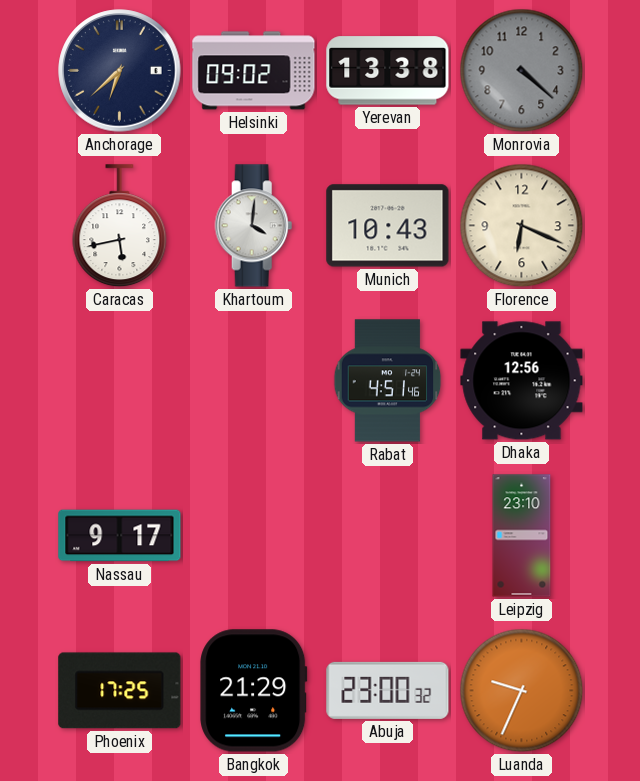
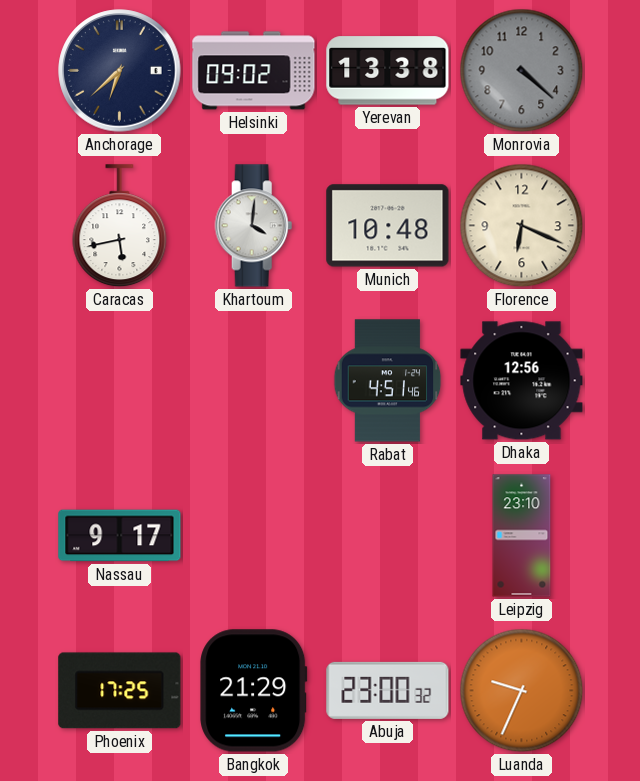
Munich: 10:43 -> 10:48
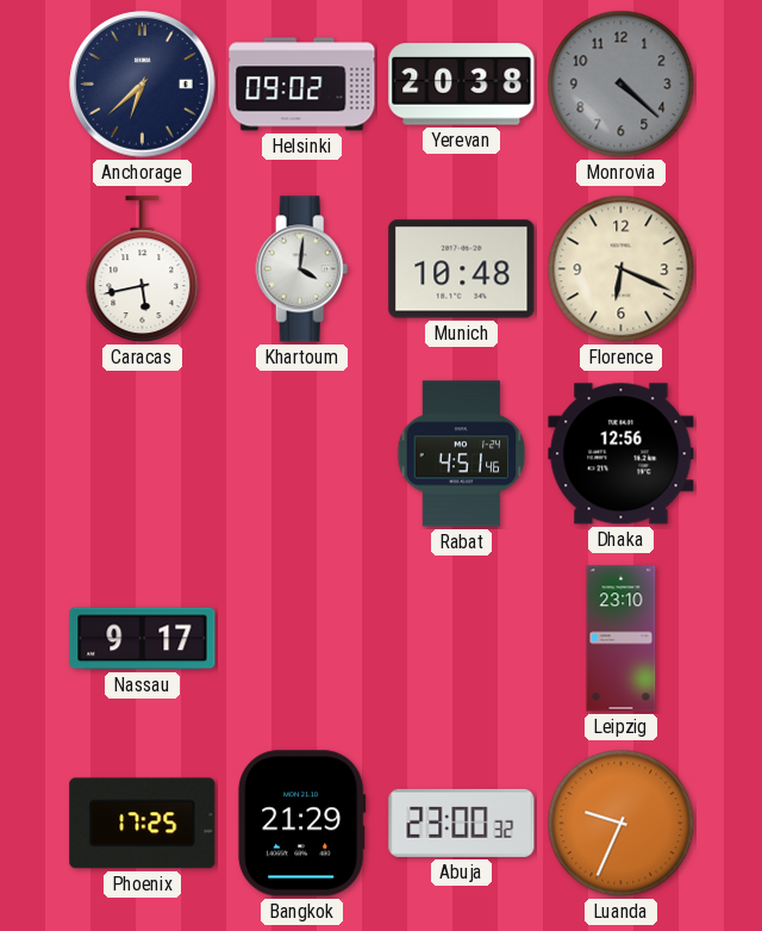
Yerevan: 13:38 -> 20:38
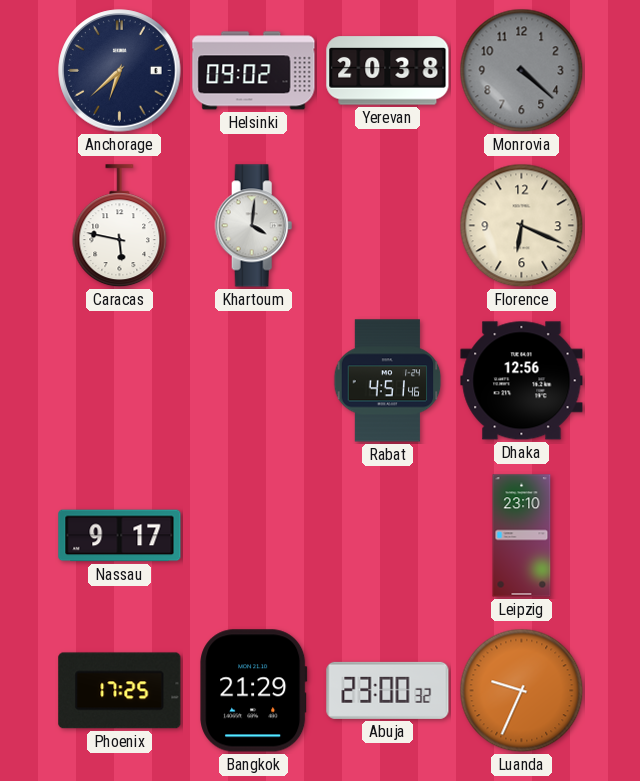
Caracas: 5:43 -> 5:47
Munich: 10:48 -> none
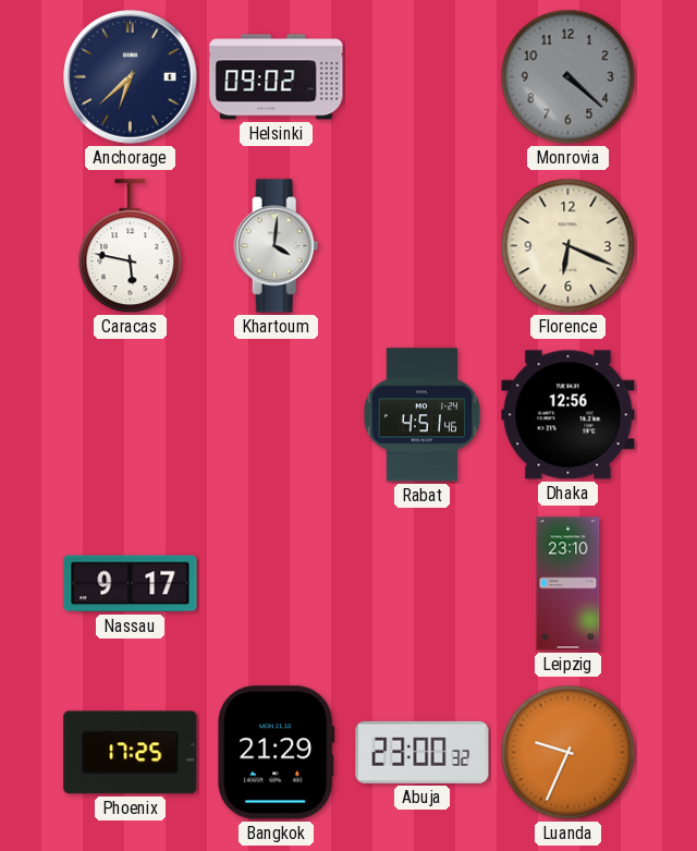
Yerevan: 20:38 -> none
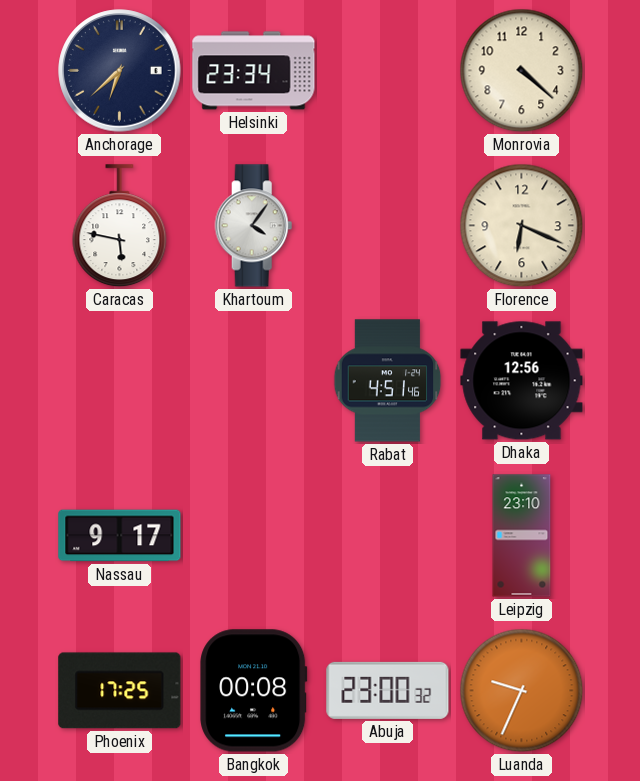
Helsinki: 09:02 -> 23:34
Monrovia dial: grey -> cream
Khartoum: 4:01 -> 4:06
Bangkok: 21:29 -> 00:08
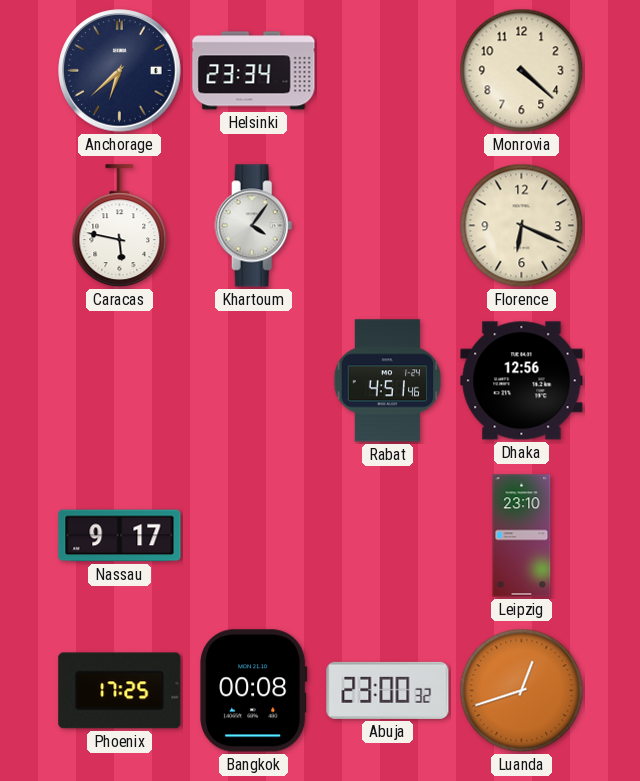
Luanda: 9:34 -> 12:42
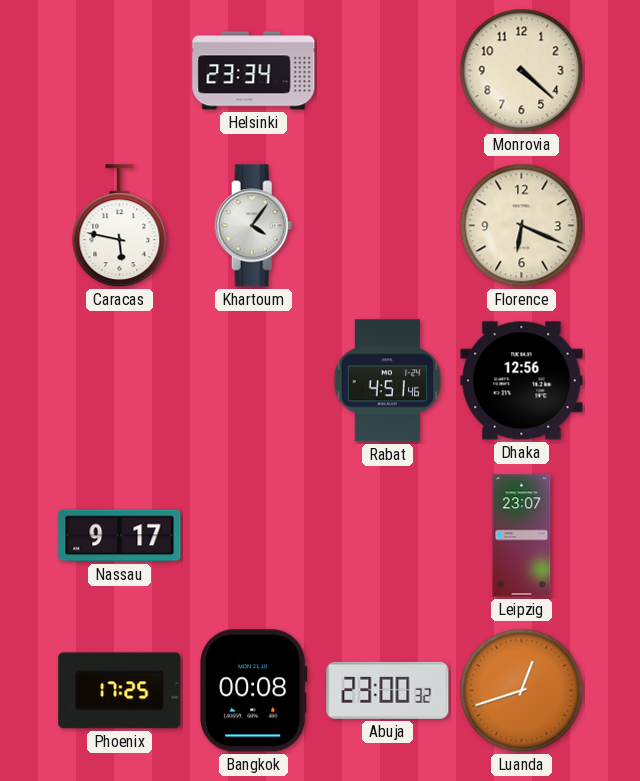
Anchorage: 6:38 -> none
Leipzig: 23:10 -> 23:07
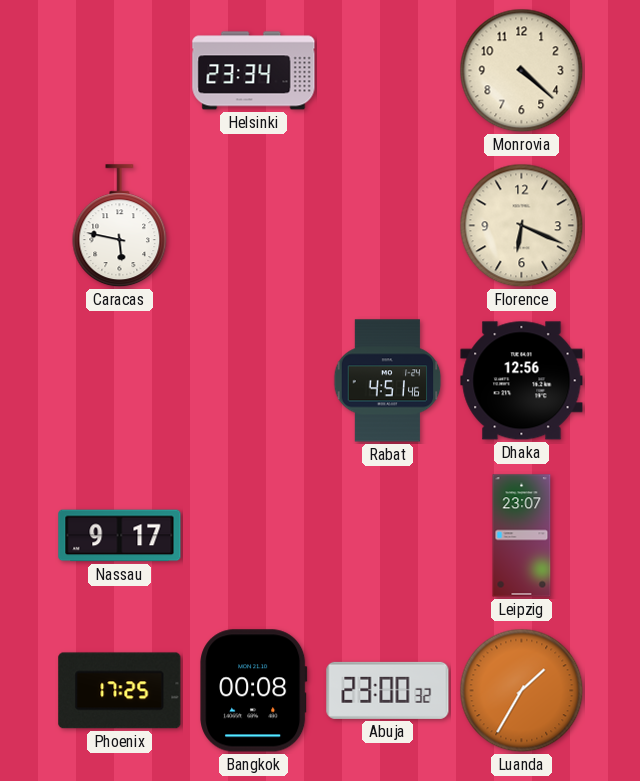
Khartoum: 4:06 -> none
Luanda: 12:42 -> 1:35
